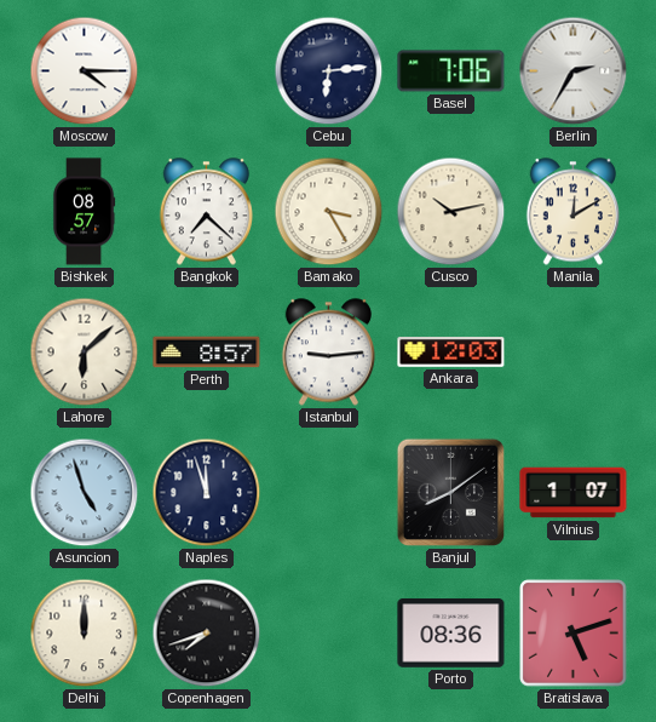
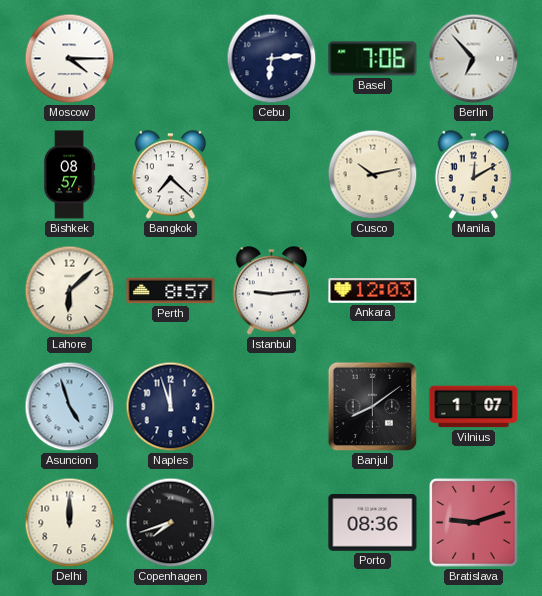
Berlin: 2:35 -> 6:53
Bamako: 3:25 -> none
Bratislava: 5:12 -> 9:12
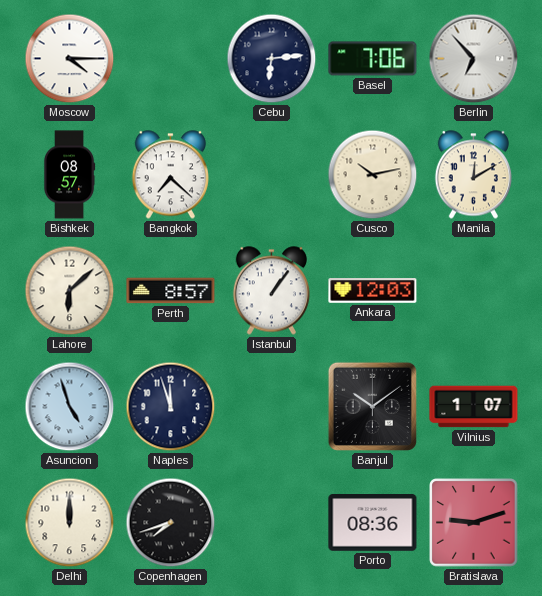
Istanbul: 9:14 -> 1:06
Banjul: 8:09 -> 10:09
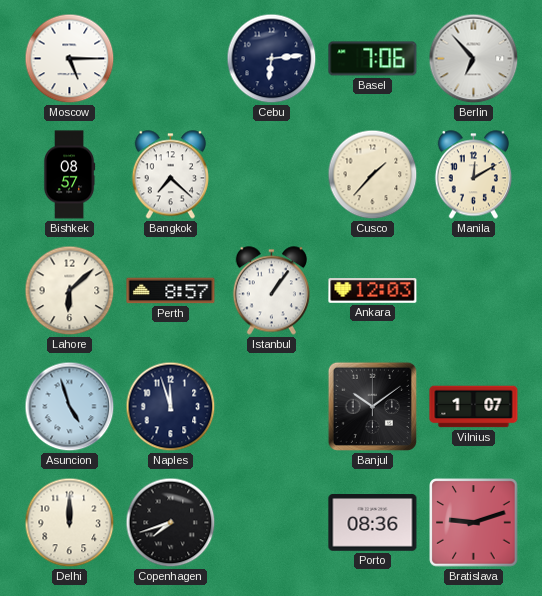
Moscow: 4:15 -> 5:15
Cusco: 10:13 -> 1:37
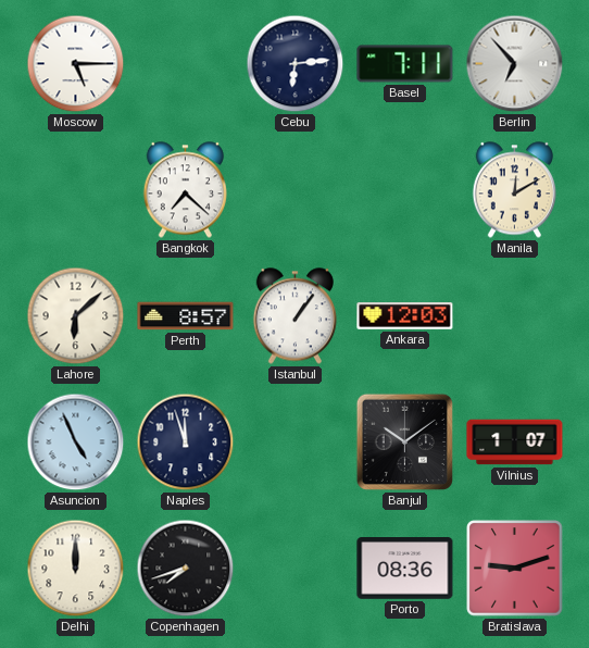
Basel: 7:06 -> 7:11
Bishkek: 08:57 -> none
Cusco: 1:37 -> none
Asuncion: 4:57 -> 4:56
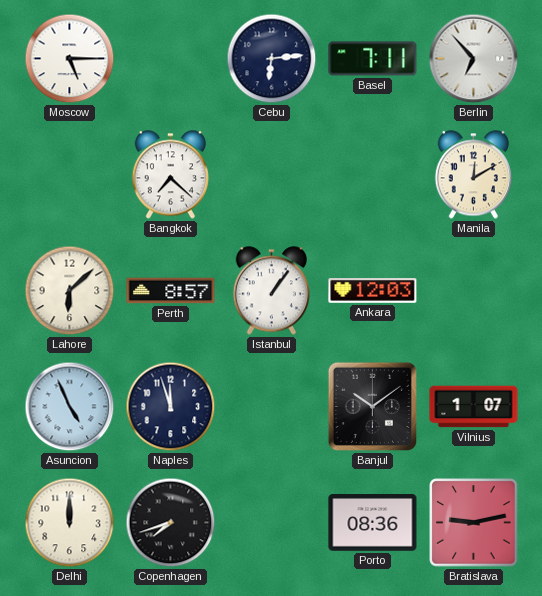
Bratislava: 9:12 -> 9:13
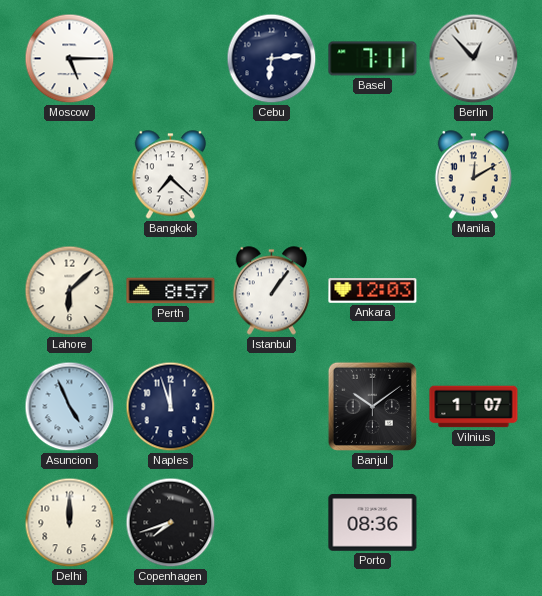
Berlin: 6:53 -> 12:53
Bratislava: 9:13 -> none
